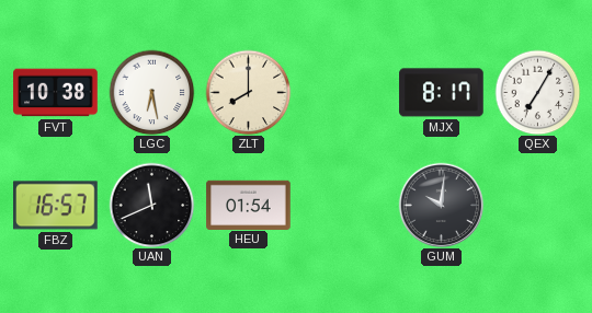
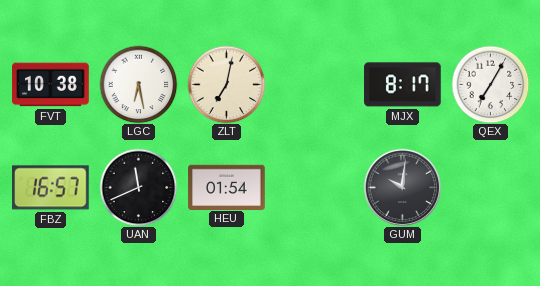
ZLT: 8:00 -> 7:02
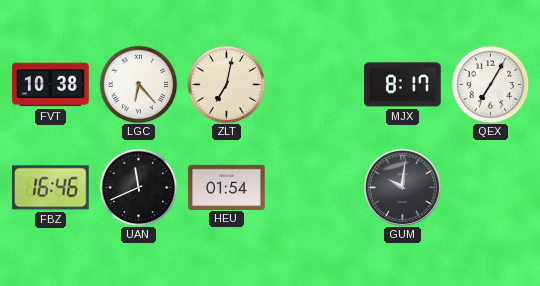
LGC: 6:28 -> 6:23
FBZ: 16:57 -> 16:46
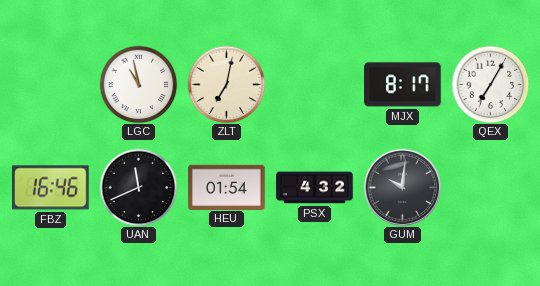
FVT: 10:38 -> none
LGC: 6:23 -> 10:58
PSX: none -> 4:32
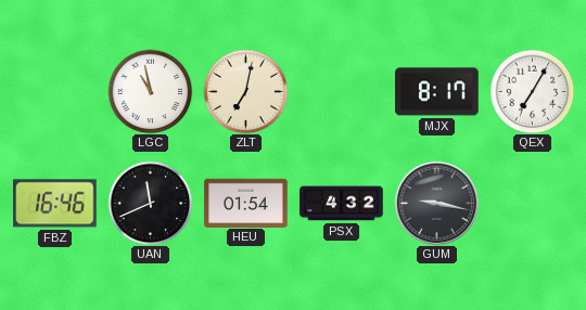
GUM: 10:01 -> 9:17
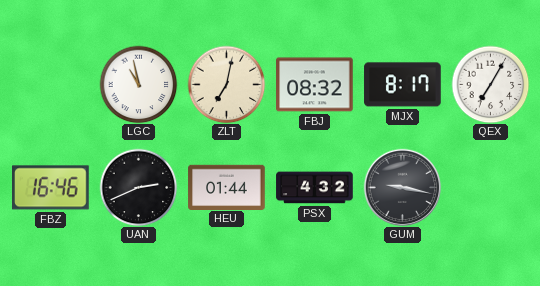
FBJ: none -> 08:32
UAN: 11:41 -> 2:41
HEU: 01:54 -> 01:44
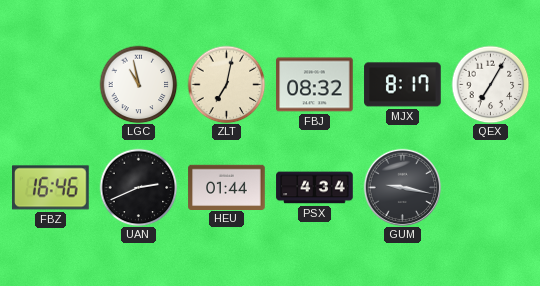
PSX: 4:32 -> 4:34
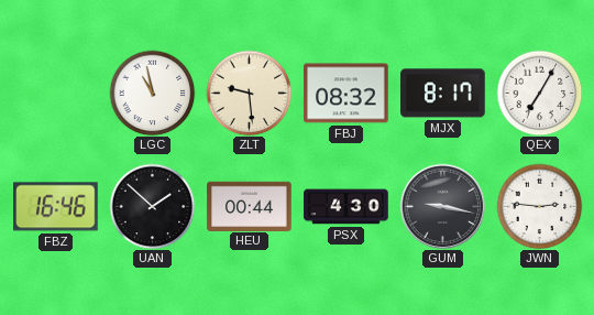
ZLT: 7:02 -> 9:29
UAN: 2:41 -> 1:52
HEU: 01:44 -> 00:44
PSX: 4:34 -> 4:30
JWN: none -> 2:46
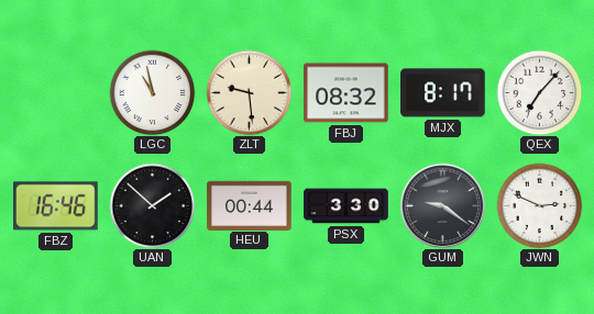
QEX: 7:05 -> 7:07
PSX: 4:30 -> 3:30
GUM: 9:17 -> 9:21
JWN: 2:46 -> 2:49
